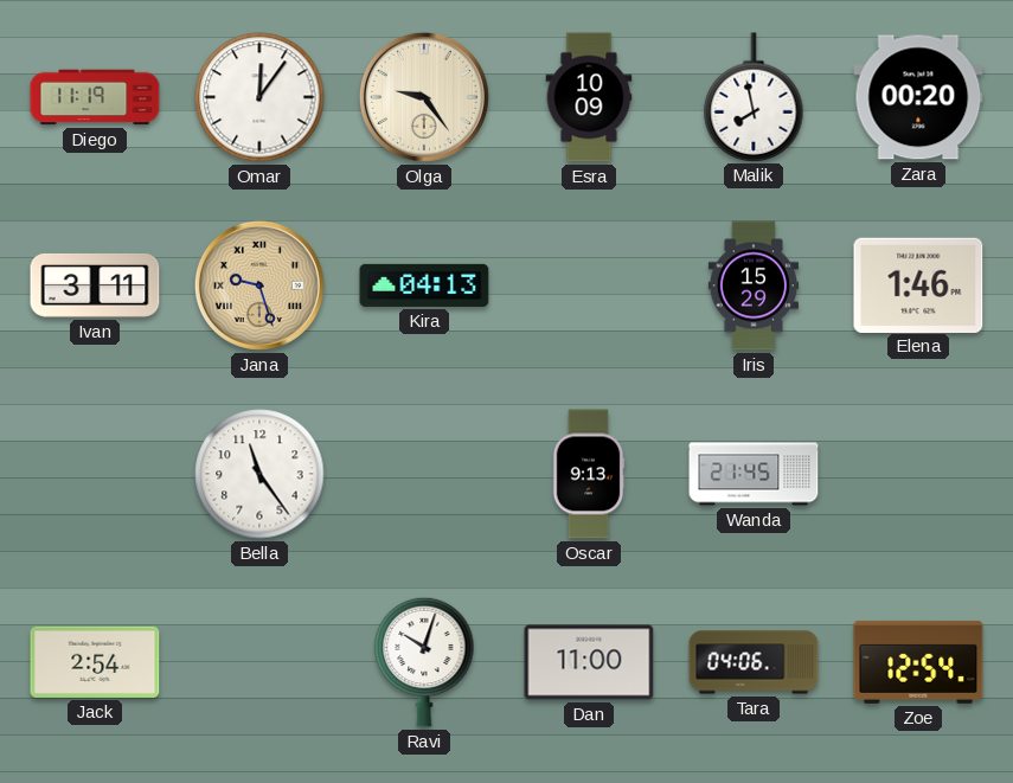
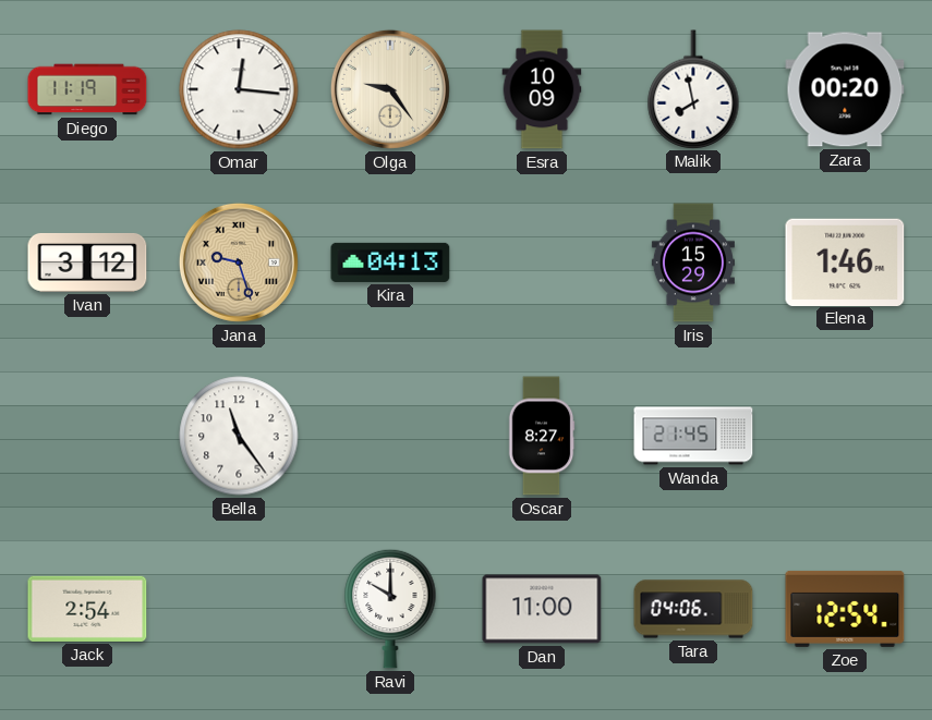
Omar: 12:06 -> 12:16
Ivan: 3:11 -> 3:12
Oscar: 9:13 -> 8:27
Ravi: 10:03 -> 10:00
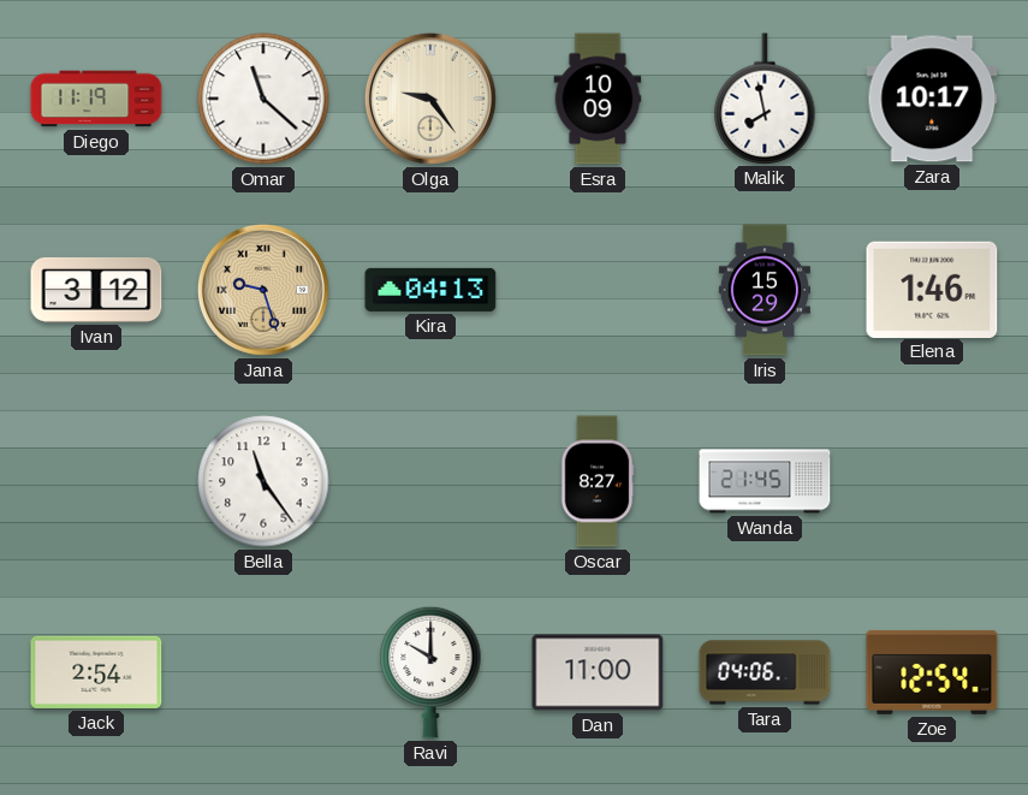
Omar: 12:16 -> 11:22
Zara: 00:20 -> 10:17
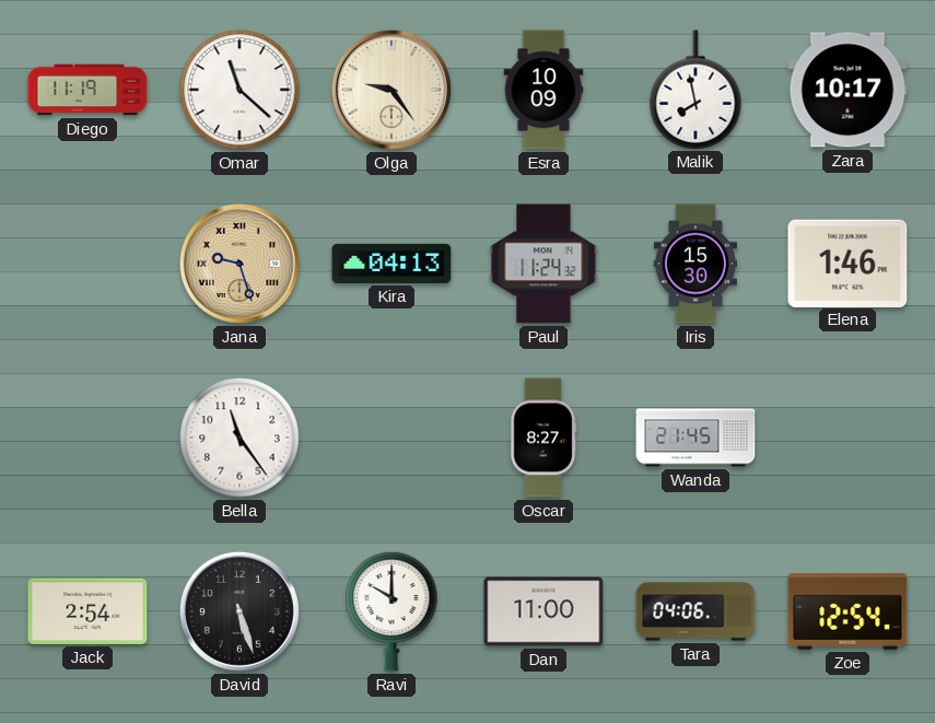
Ivan: 3:12 -> none
Paul: none -> 11:24
Iris: 15:29 -> 15:30
David: none -> 5:27
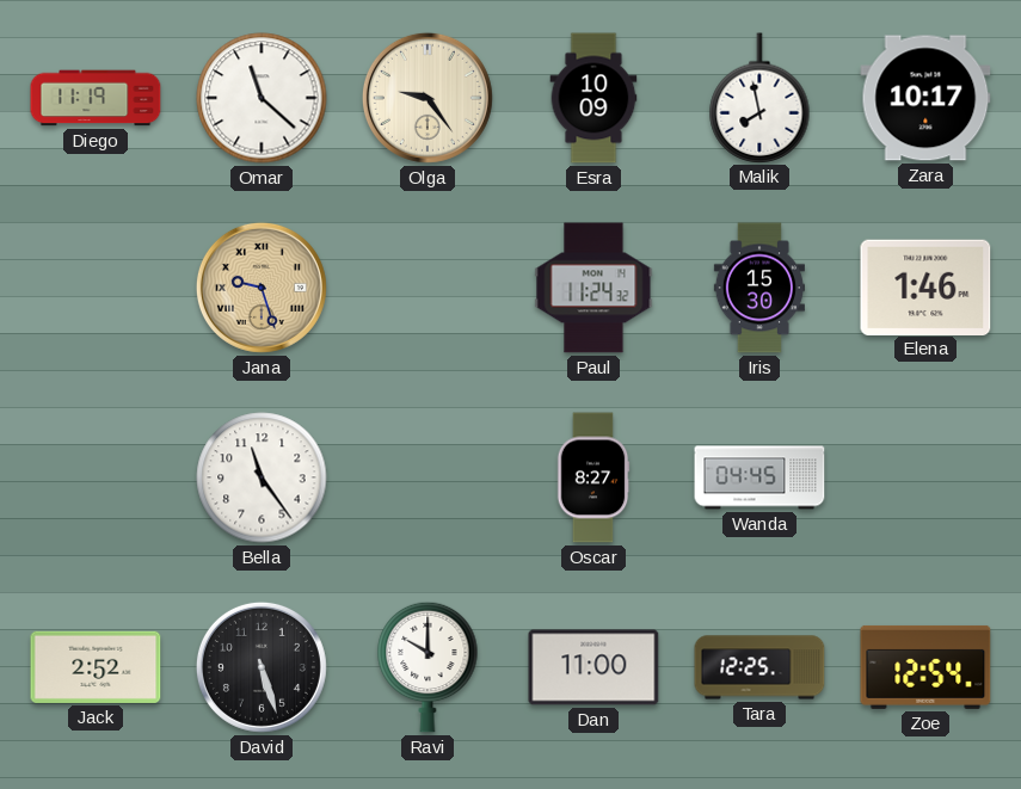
Kira: 04:13 -> none
Wanda: 21:45 -> 04:45
Jack: 2:54 -> 2:52
Tara: 04:06 -> 12:25
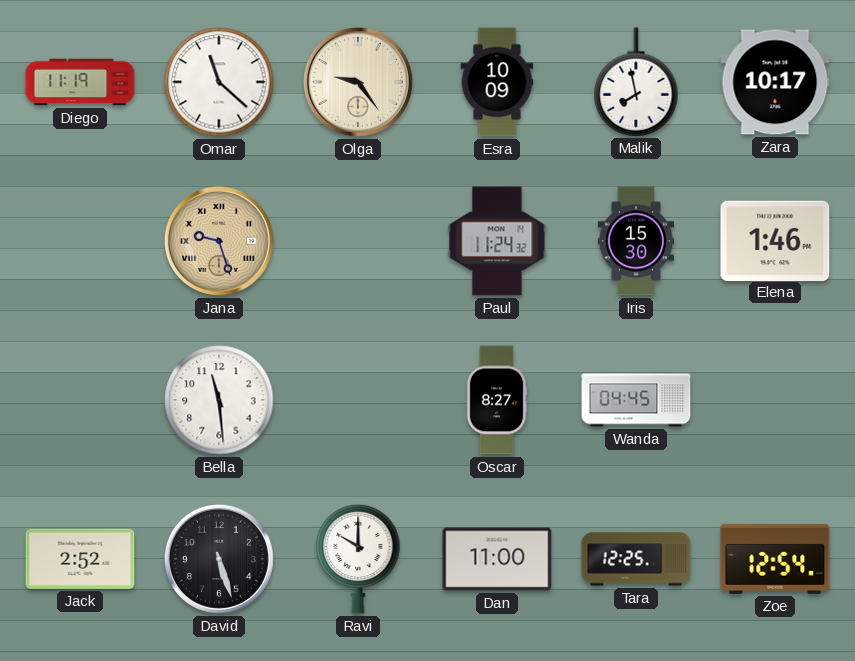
Bella: 11:24 -> 11:29
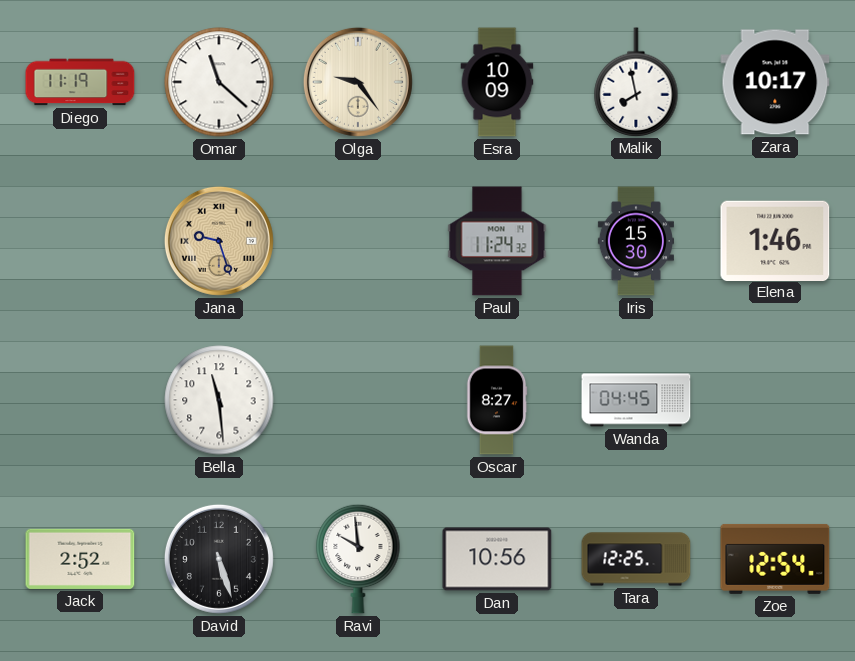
Ravi: 10:00 -> 9:59
Dan: 11:00 -> 10:56
